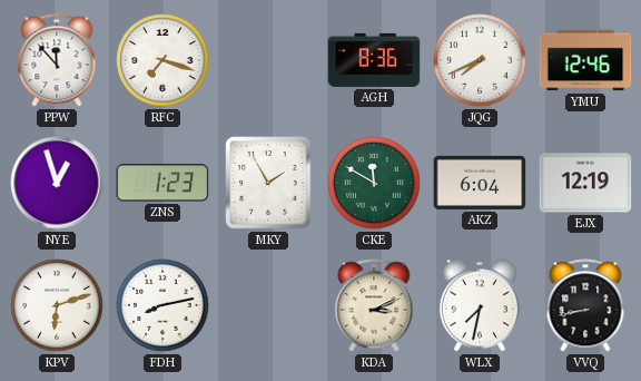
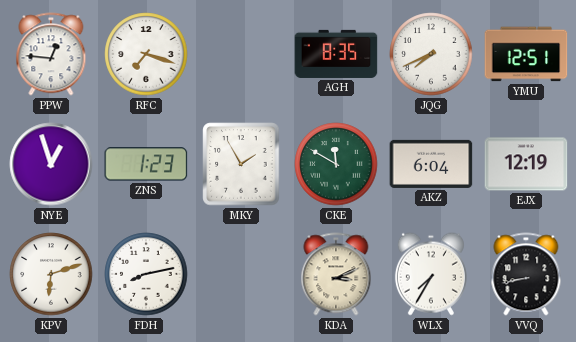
PPW: 11:53 -> 12:46
AGH: 8:36 -> 8:35
YMU: 12:46 -> 12:51
WLX: 7:32 -> 7:35
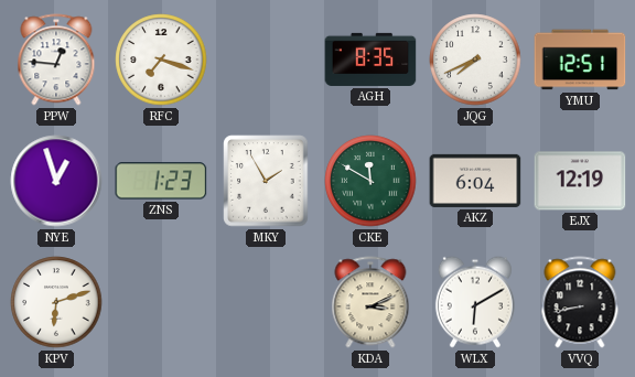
FDH: 8:13 -> none
WLX: 7:35 -> 6:10
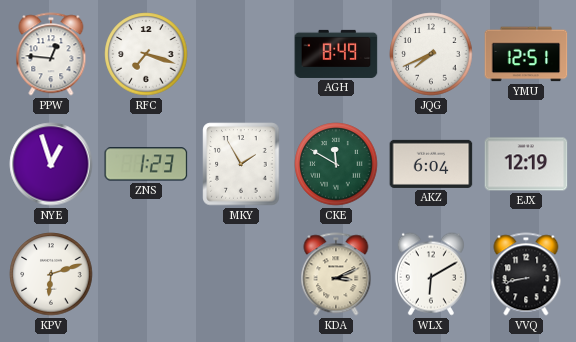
AGH: 8:35 -> 8:49
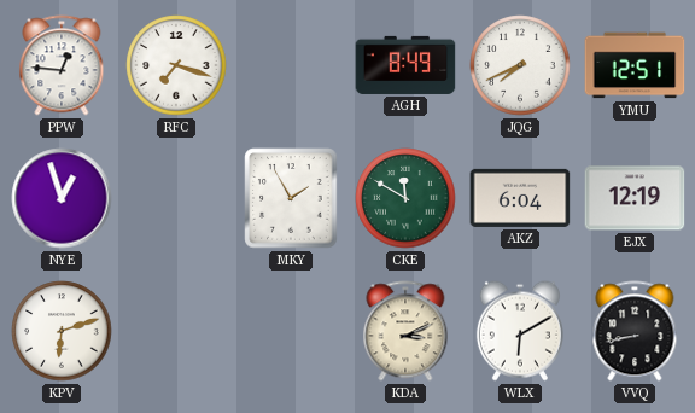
ZNS: 1:23 -> none
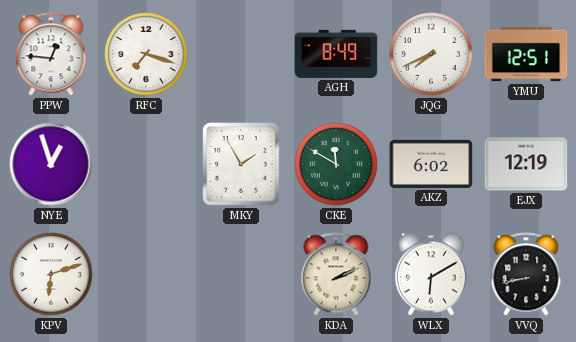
AKZ: 6:04 -> 6:02
KDA: 3:11 -> 2:11
